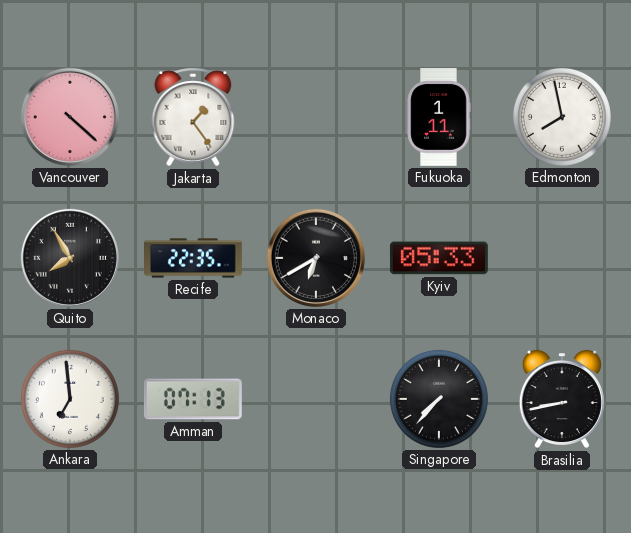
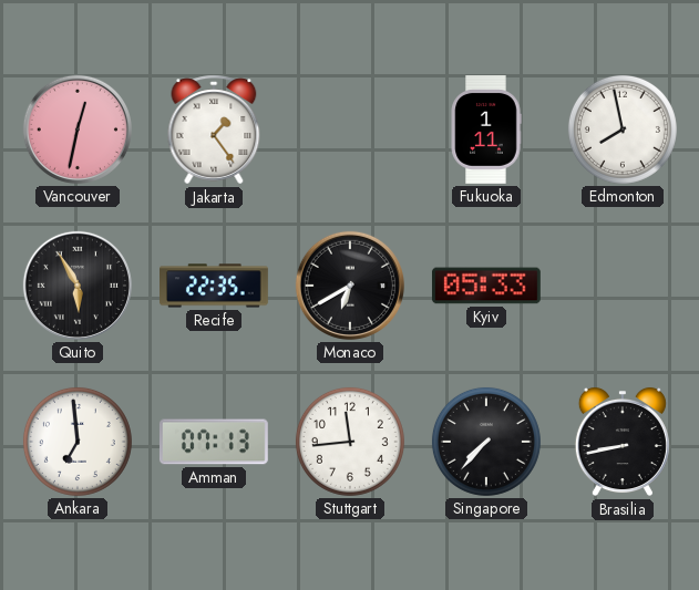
Vancouver: 4:22 -> 12:32
Quito: 7:55 -> 5:55
Stuttgart: none -> 11:44
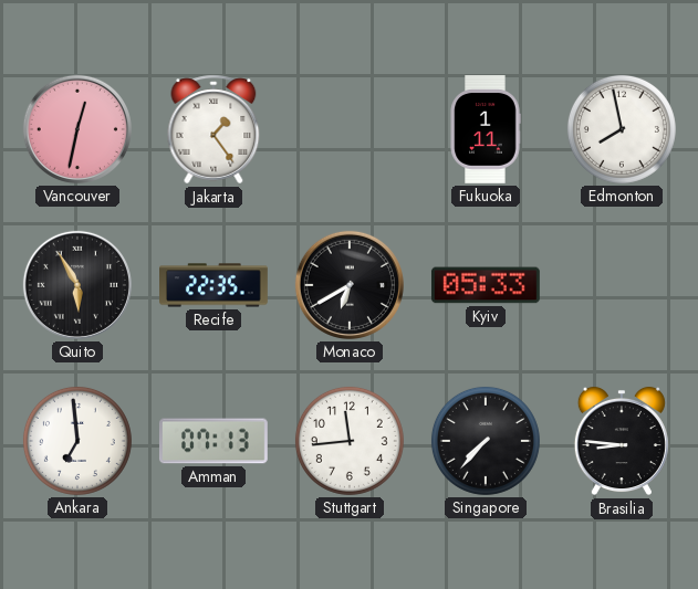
Brasilia: 8:43 -> 8:46
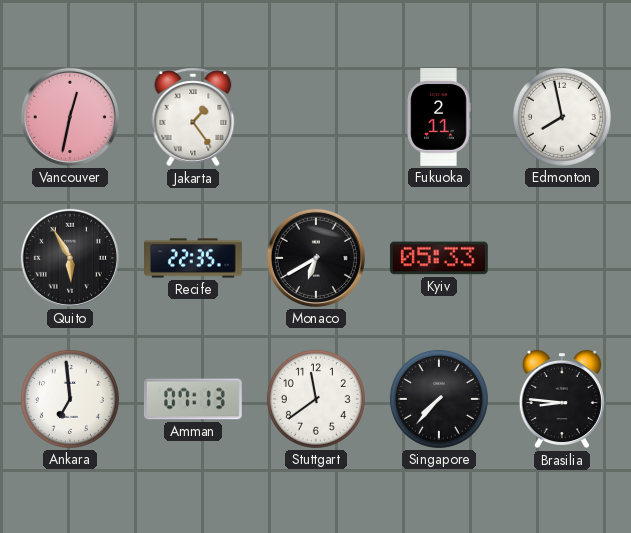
Fukuoka: 1:11 -> 2:11
Stuttgart: 11:44 -> 11:39
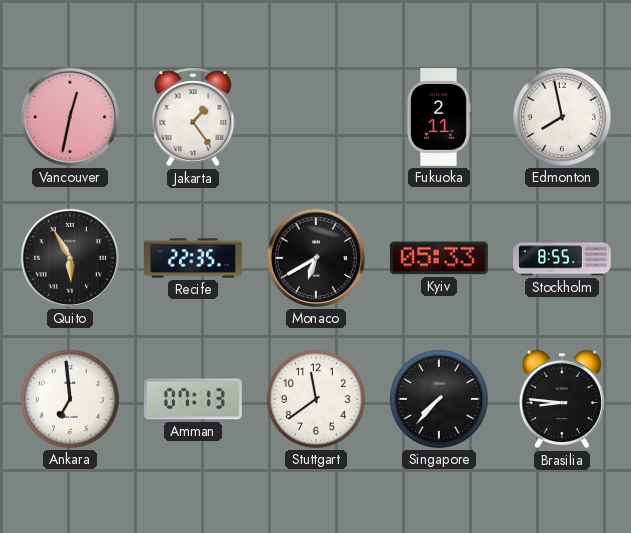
Stockholm: none -> 8:55
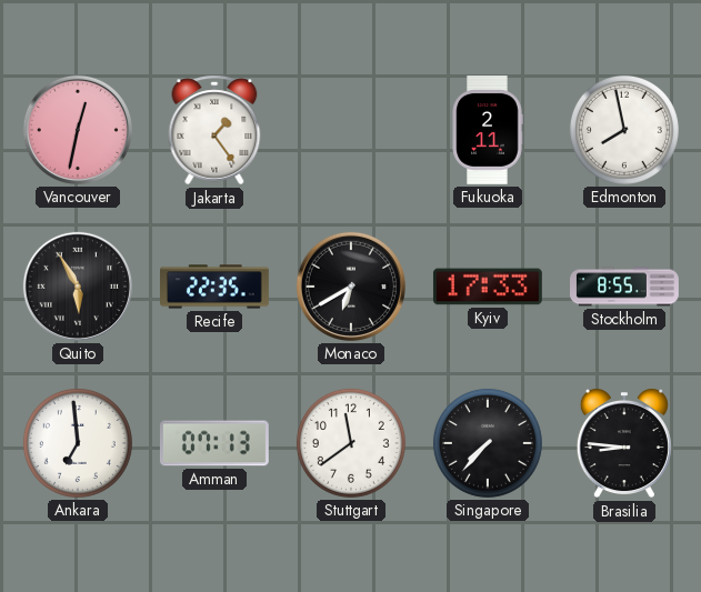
Kyiv: 05:33 -> 17:33
